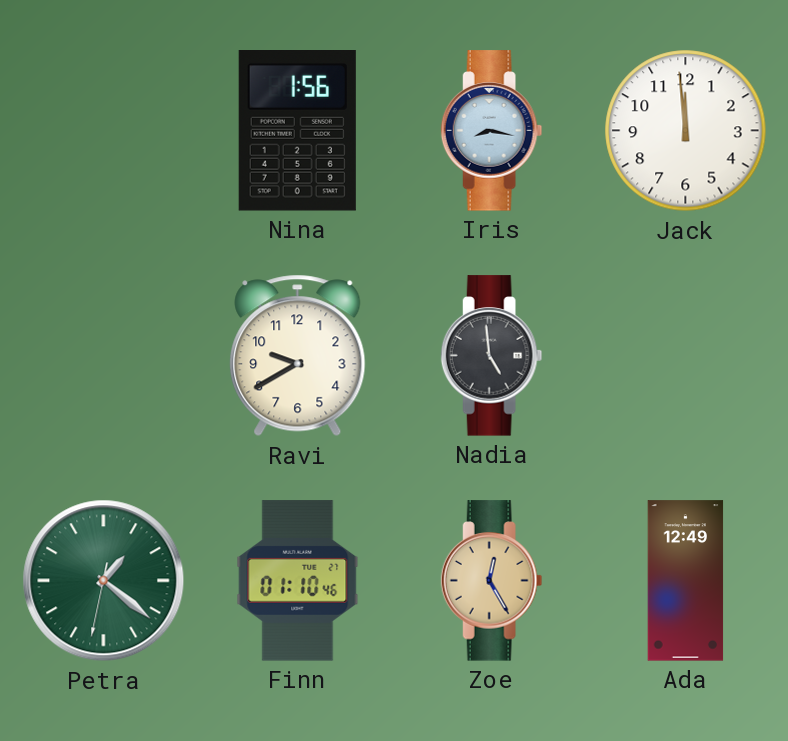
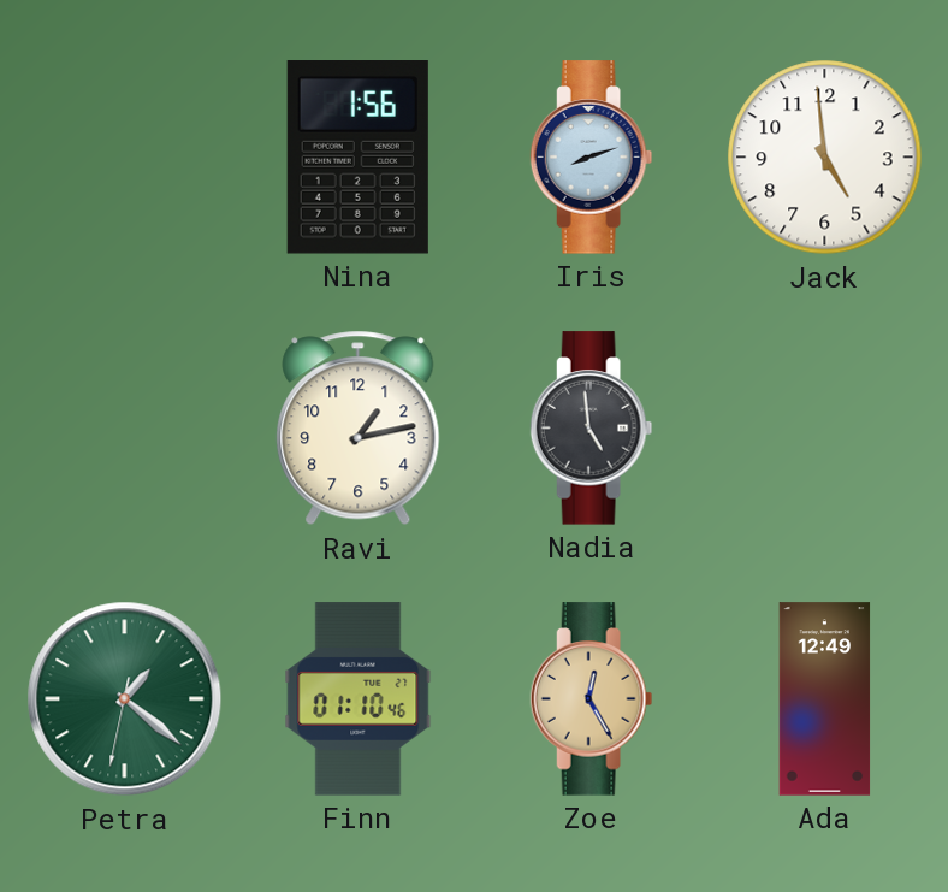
Iris: 8:17 -> 8:12
Jack: 11:59 -> 4:59
Ravi: 9:40 -> 1:13
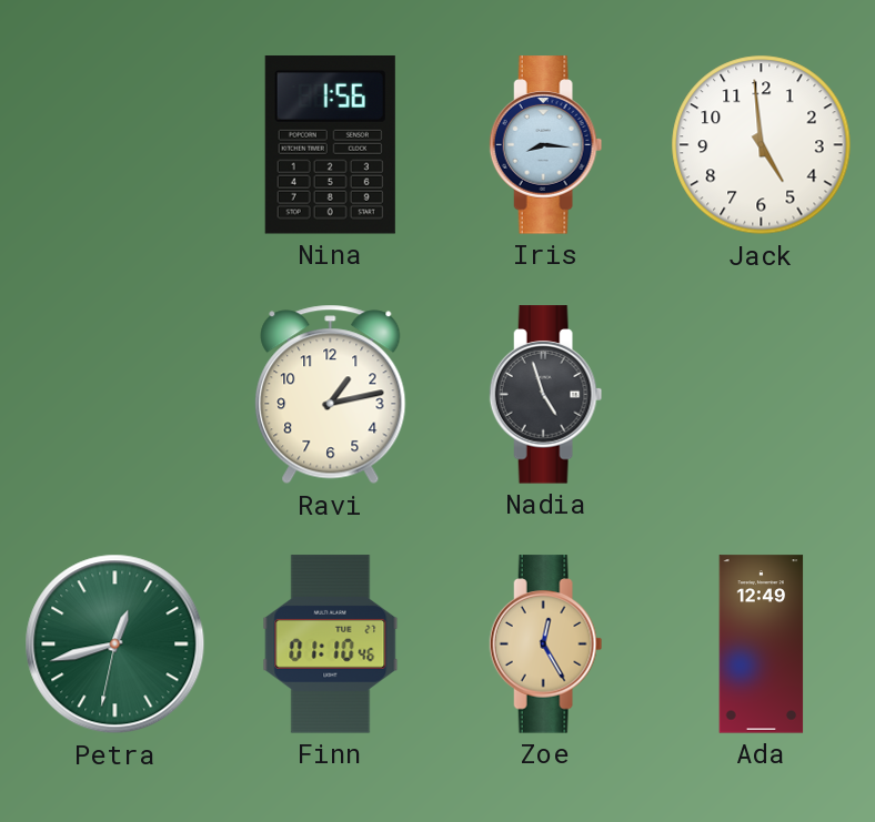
Iris: 8:12 -> 8:16
Nadia: 4:59 -> 4:57
Petra: 1:21 -> 12:42
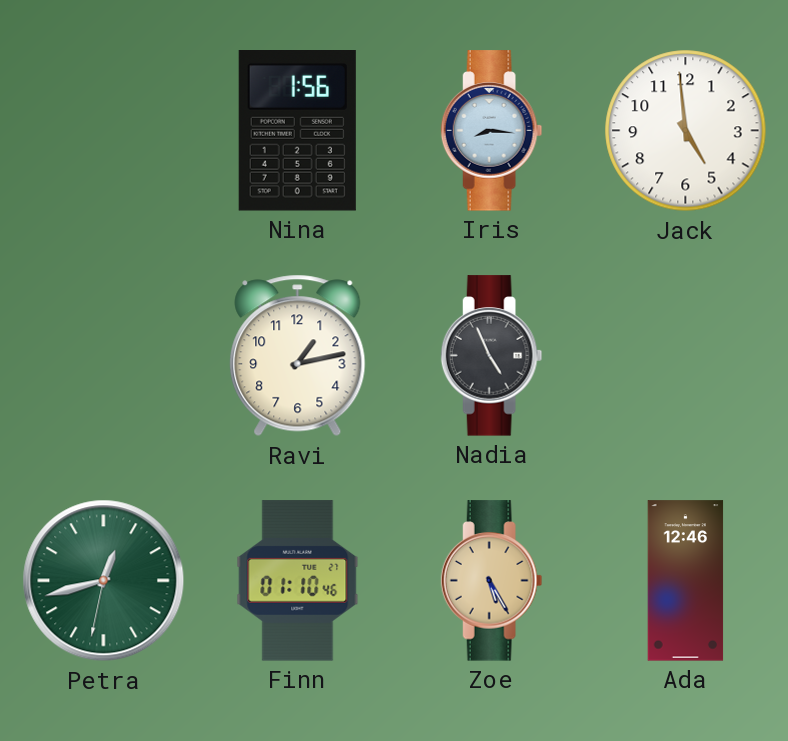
Nadia: 4:57 -> 4:56
Zoe: 12:25 -> 5:25
Ada: 12:49 -> 12:46
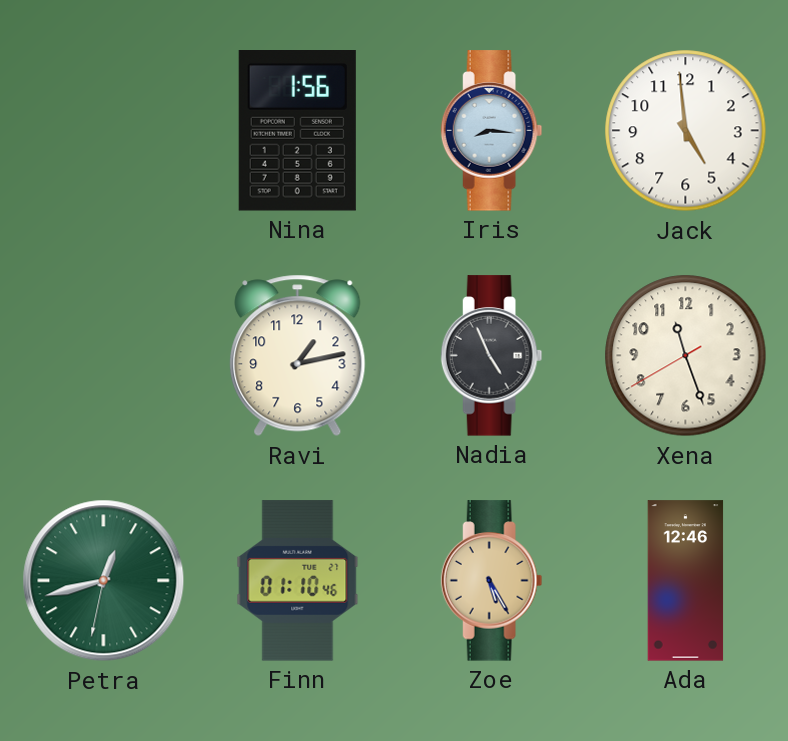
Xena: none -> 11:26
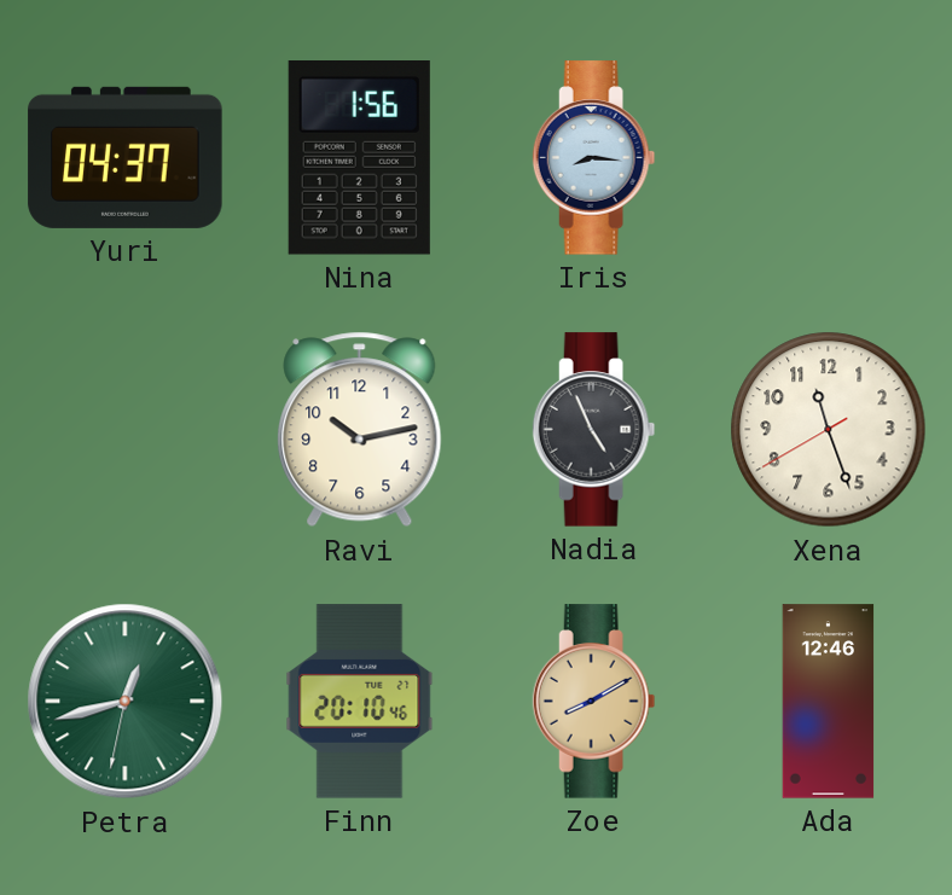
Yuri: none -> 04:37
Jack: 4:59 -> none
Ravi: 1:13 -> 10:13
Finn: 01:10 -> 20:10
Zoe: 5:25 -> 8:10
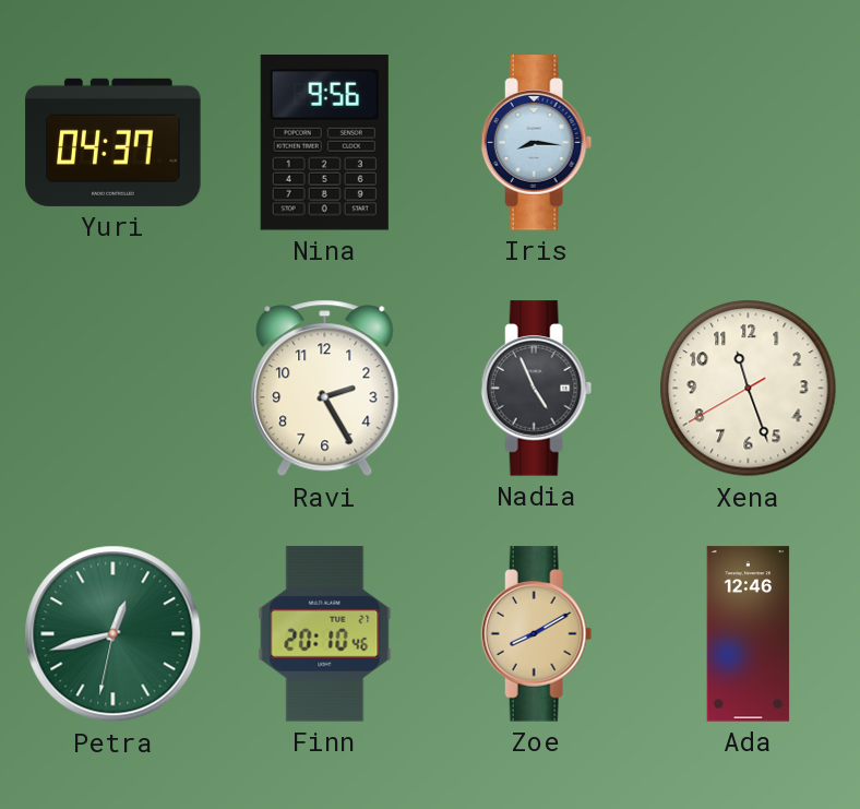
Nina: 1:56 -> 9:56
Ravi: 10:13 -> 2:25
